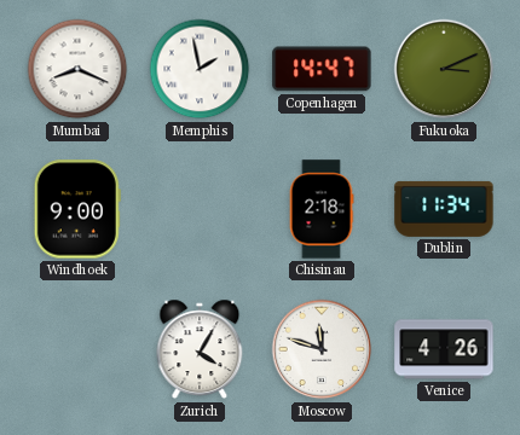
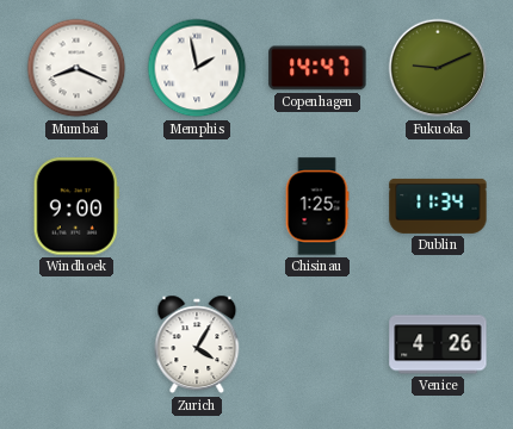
Fukuoka: 3:11 -> 9:11
Chisinau: 2:18 -> 1:25
Moscow: 11:48 -> none
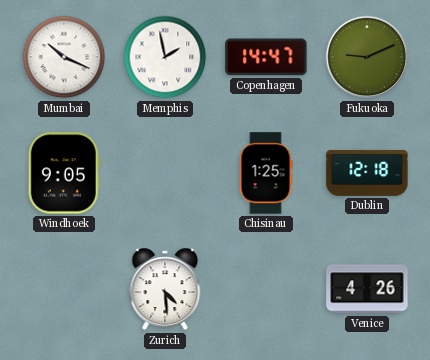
Mumbai: 8:19 -> 10:19
Windhoek: 9:00 -> 9:05
Dublin: 11:34 -> 12:18
Zurich: 4:05 -> 4:29
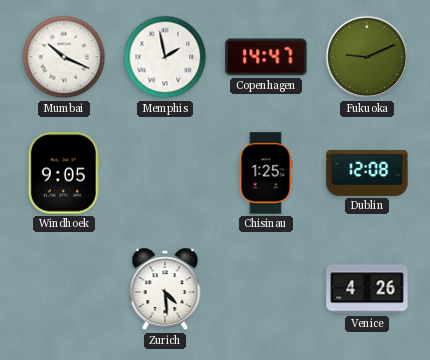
Dublin: 12:18 -> 12:08
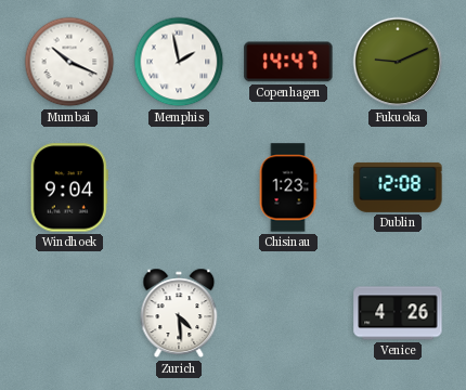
Windhoek: 9:05 -> 9:04
Chisinau: 1:25 -> 1:23
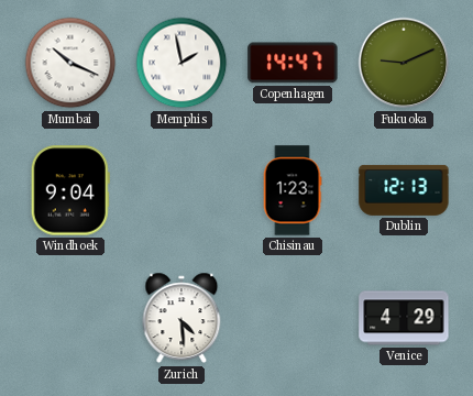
Dublin: 12:08 -> 12:13
Venice: 4:26 -> 4:29
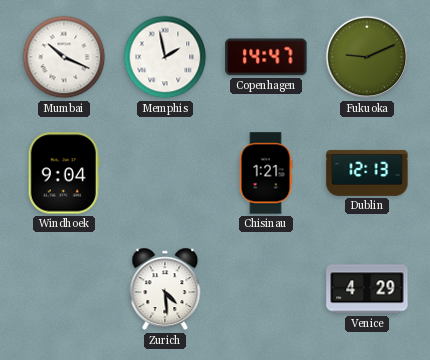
Chisinau: 1:23 -> 1:21
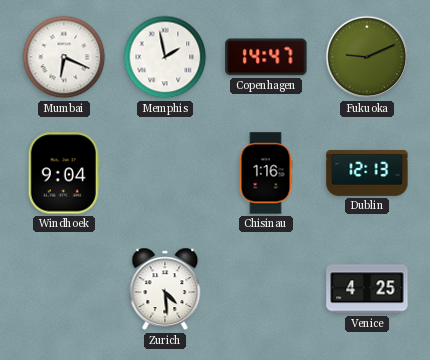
Mumbai: 10:19 -> 6:19
Chisinau: 1:21 -> 1:16
Venice: 4:29 -> 4:25
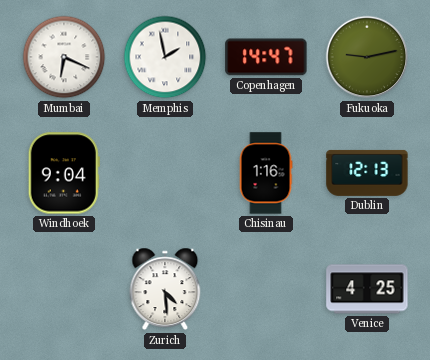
Fukuoka: 9:11 -> 9:13
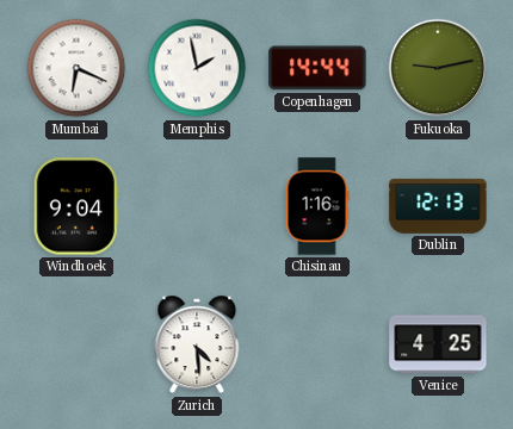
Copenhagen: 14:47 -> 14:44
